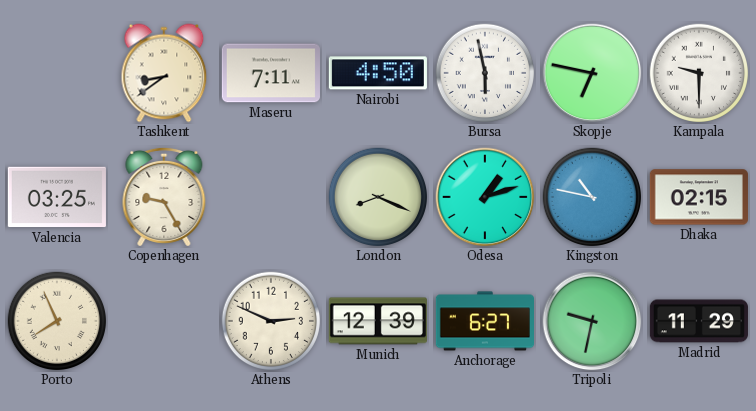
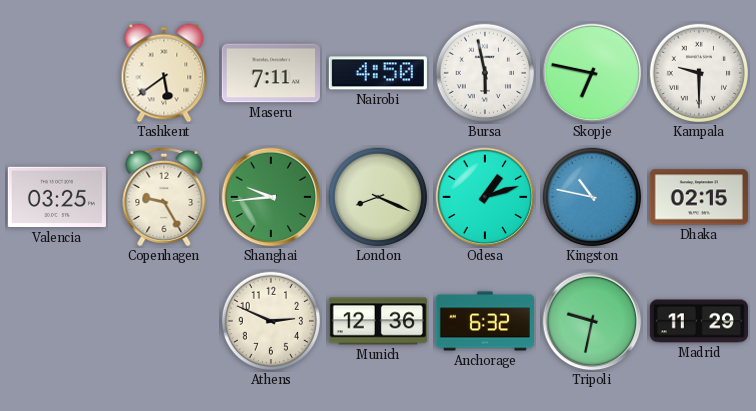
Tashkent: 8:39 -> 5:39
Shanghai: none -> 9:44
Porto: 7:56 -> none
Munich: 12:39 -> 12:36
Anchorage: 6:27 -> 6:32
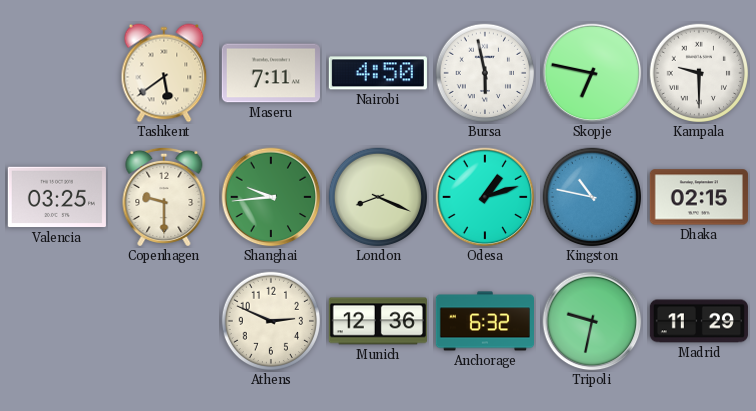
Copenhagen: 9:25 -> 9:30
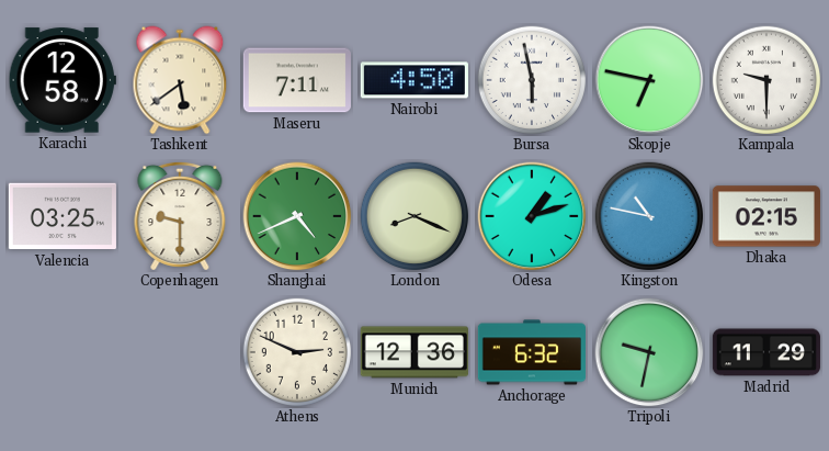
Karachi: none -> 12:58
Shanghai: 9:44 -> 4:41
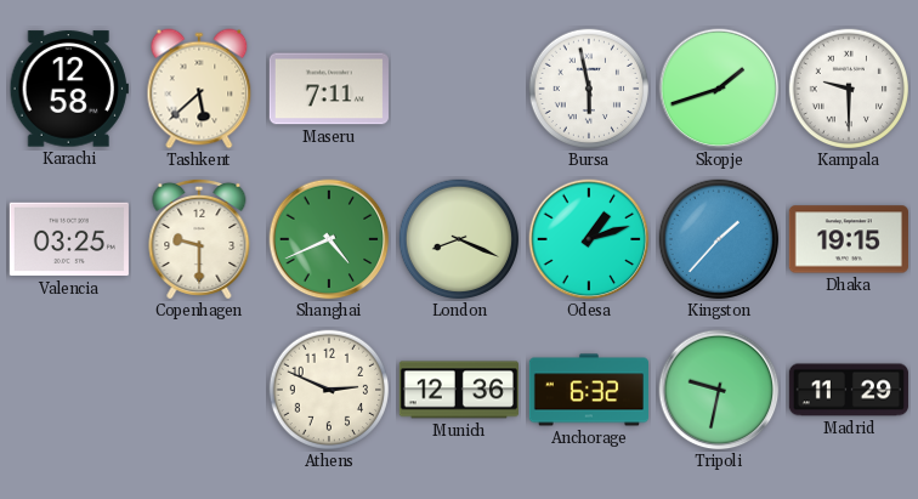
Tashkent: 5:39 -> 5:38
Nairobi: 4:50 -> none
Skopje: 6:47 -> 1:42
Kingston: 10:47 -> 1:37
Dhaka: 02:15 -> 19:15
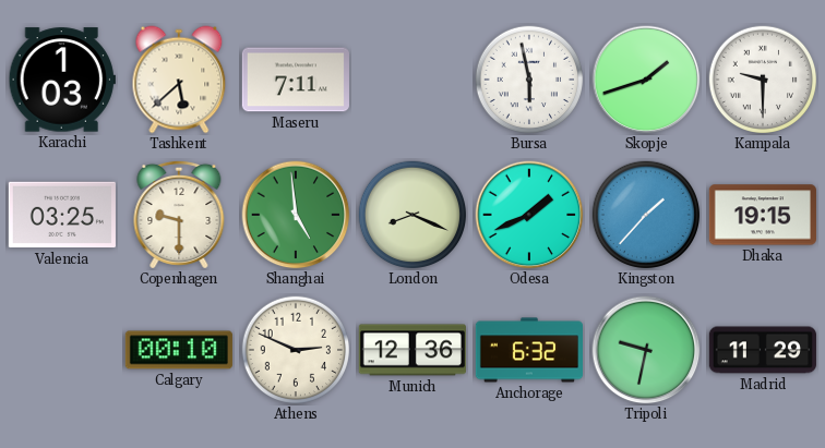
Karachi: 12:58 -> 1:03
Shanghai: 4:41 -> 4:59
Odesa: 1:12 -> 1:41
Calgary: none -> 00:10
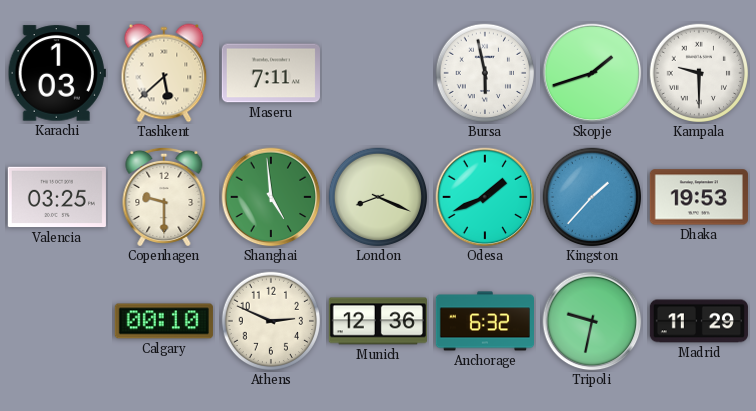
Dhaka: 19:15 -> 19:53
